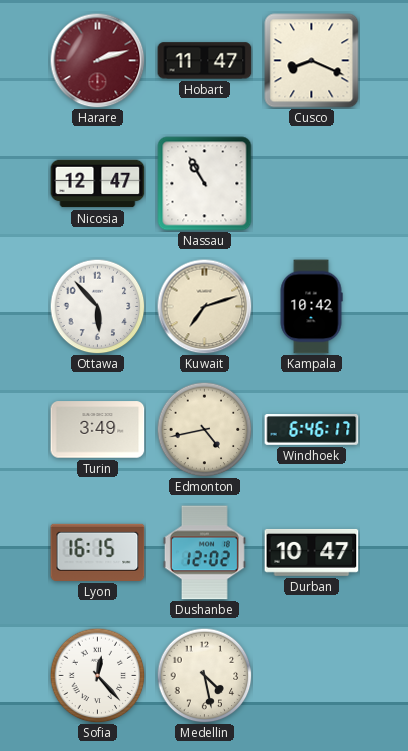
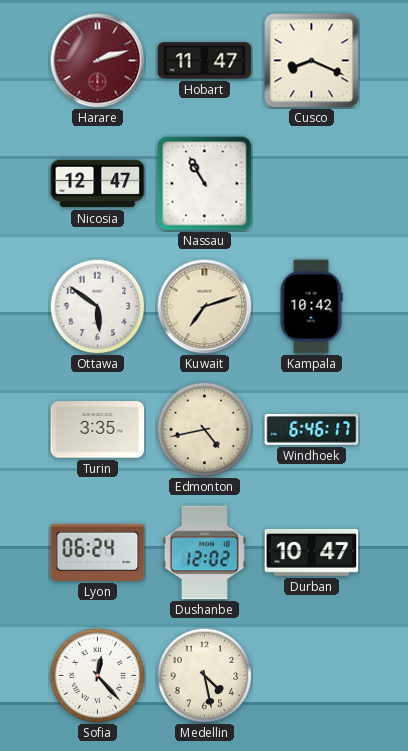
Ottawa: 5:53 -> 5:51
Turin: 3:49 -> 3:35
Lyon: 16:15 -> 06:24
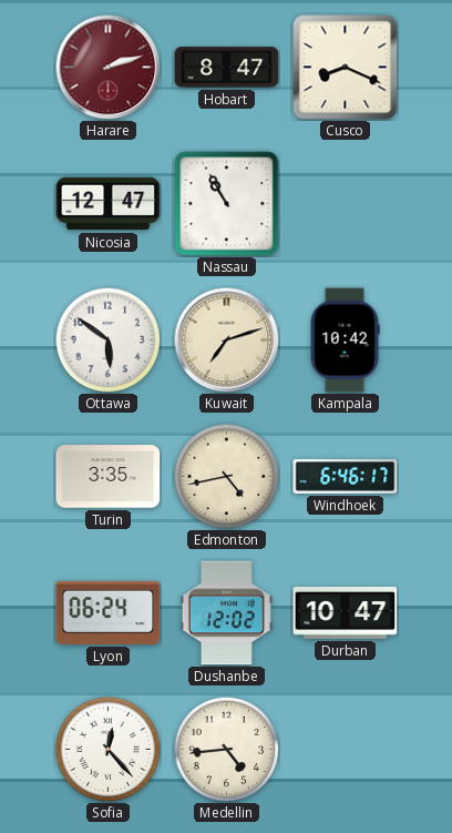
Hobart: 11:47 -> 8:47
Medellin: 4:28 -> 4:44
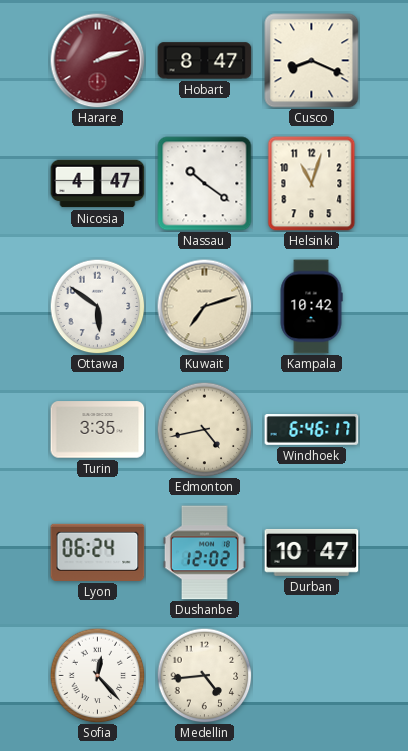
Nicosia: 12:47 -> 4:47
Nassau: 10:55 -> 10:21
Helsinki: none -> 11:03
